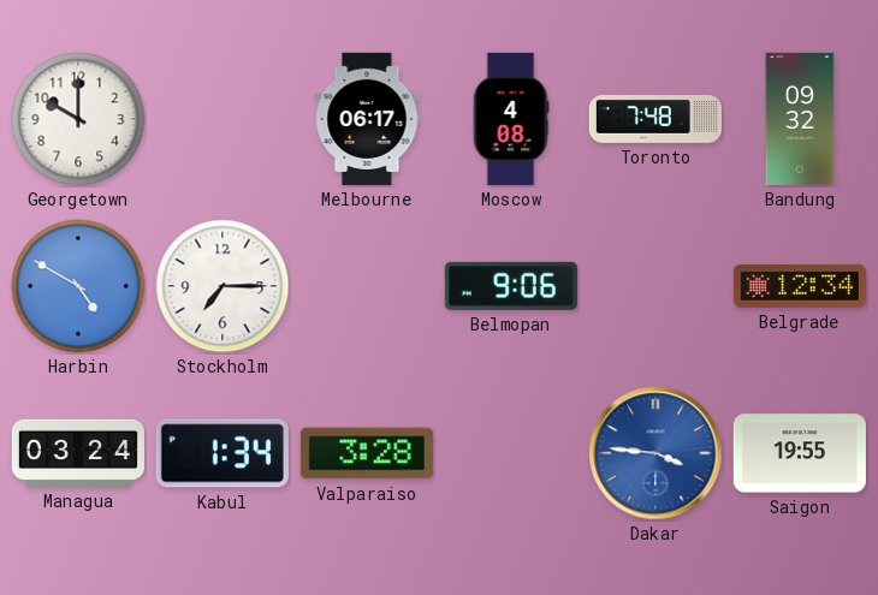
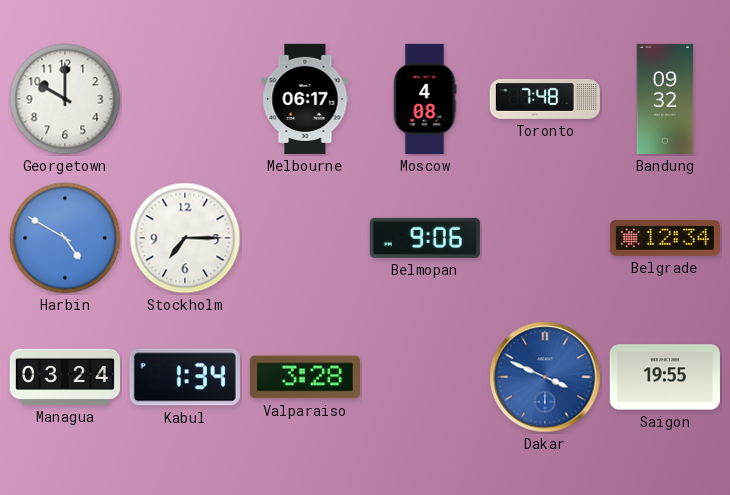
Dakar: 3:46 -> 3:49
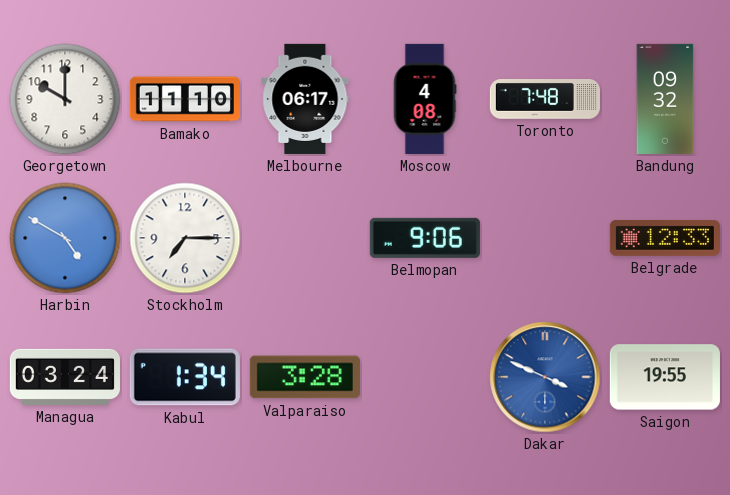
Bamako: none -> 11:10
Belgrade: 12:34 -> 12:33
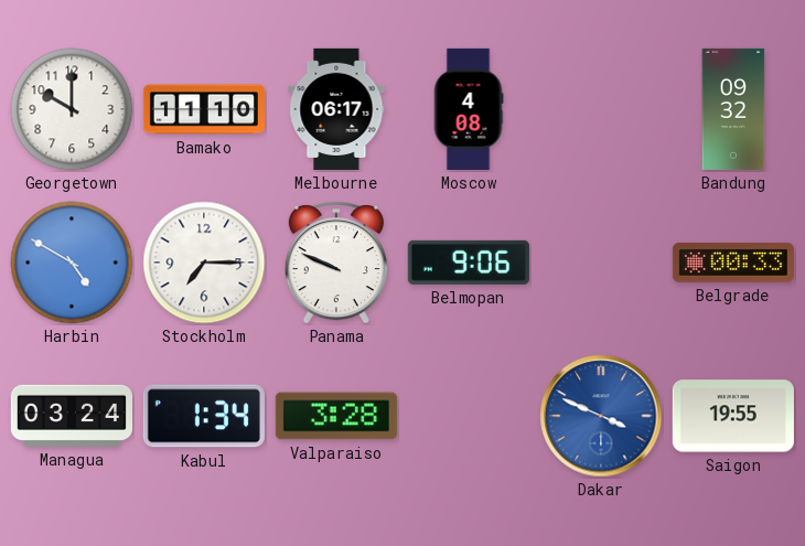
Toronto: 7:48 -> none
Panama: none -> 9:49
Belgrade: 12:33 -> 00:33
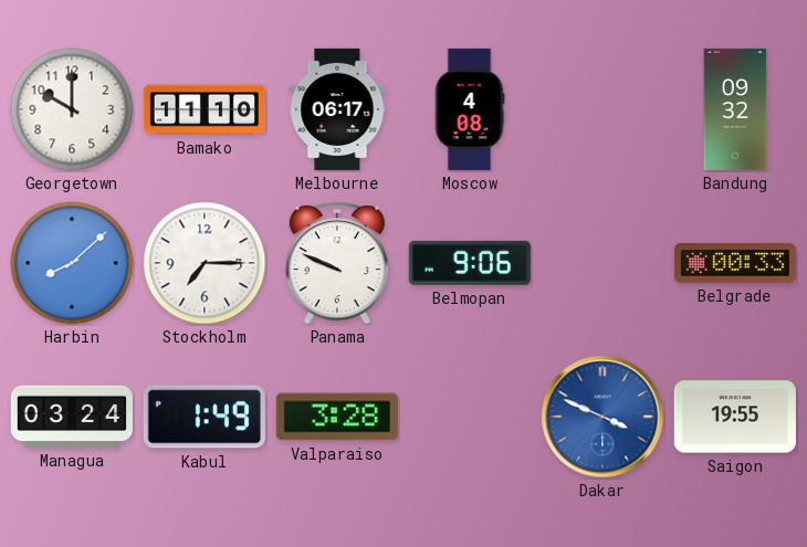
Harbin: 4:50 -> 8:08
Kabul: 1:34 -> 1:49
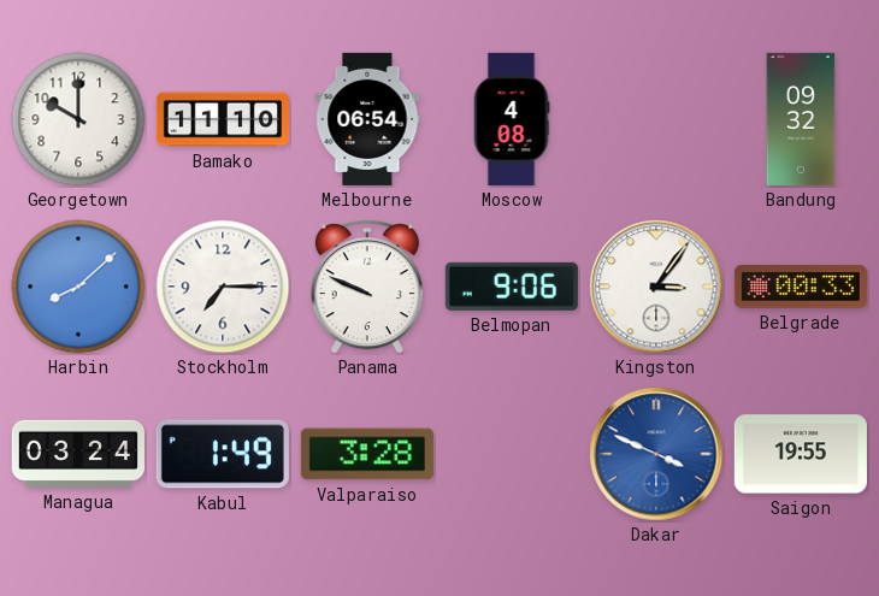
Melbourne: 06:17 -> 06:54
Kingston: none -> 3:06
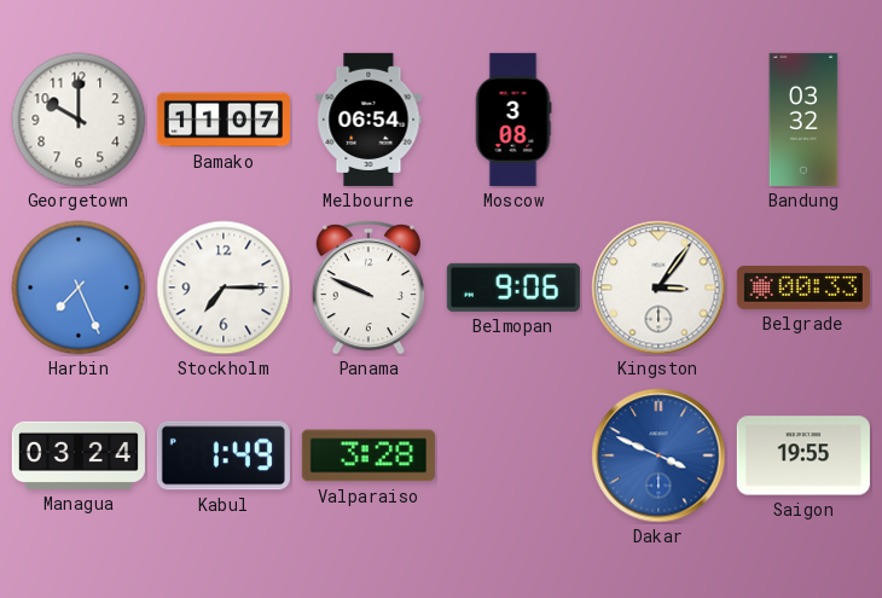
Bamako: 11:10 -> 11:07
Moscow: 4:08 -> 3:08
Bandung: 09:32 -> 03:32
Harbin: 8:08 -> 7:26
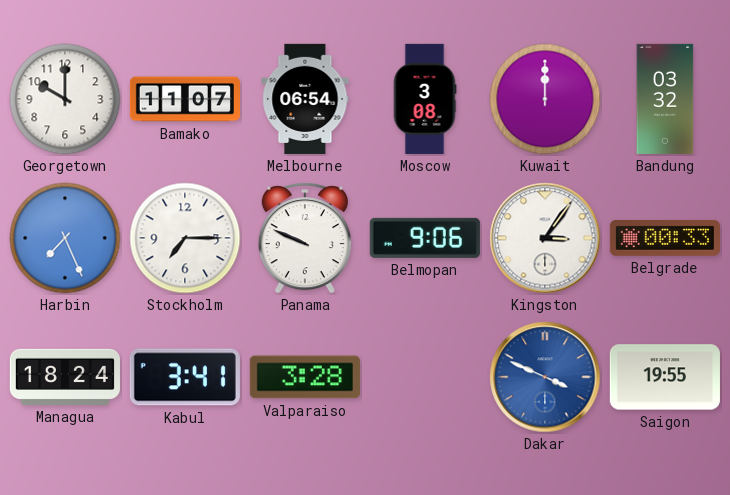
Kuwait: none -> 12:00
Managua: 03:24 -> 18:24
Kabul: 1:49 -> 3:41
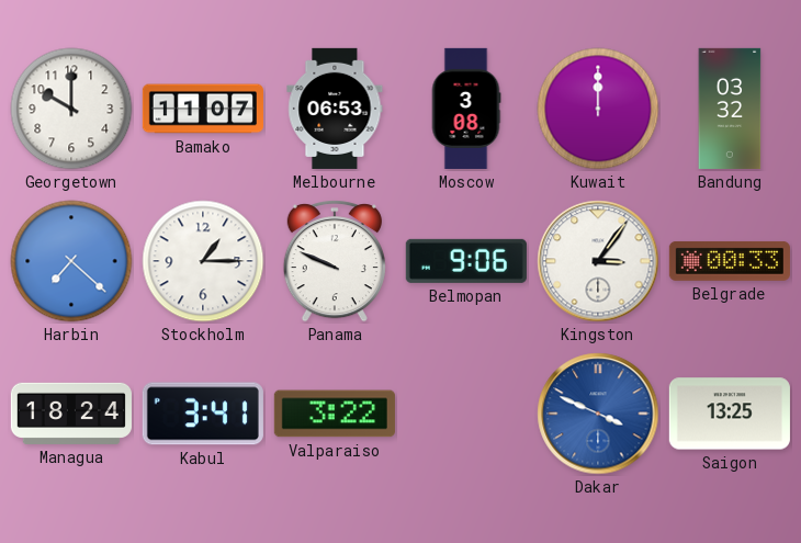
Melbourne: 06:54 -> 06:53
Harbin: 7:26 -> 7:22
Stockholm: 7:15 -> 1:15
Valparaiso: 3:28 -> 3:22
Saigon: 19:55 -> 13:25
